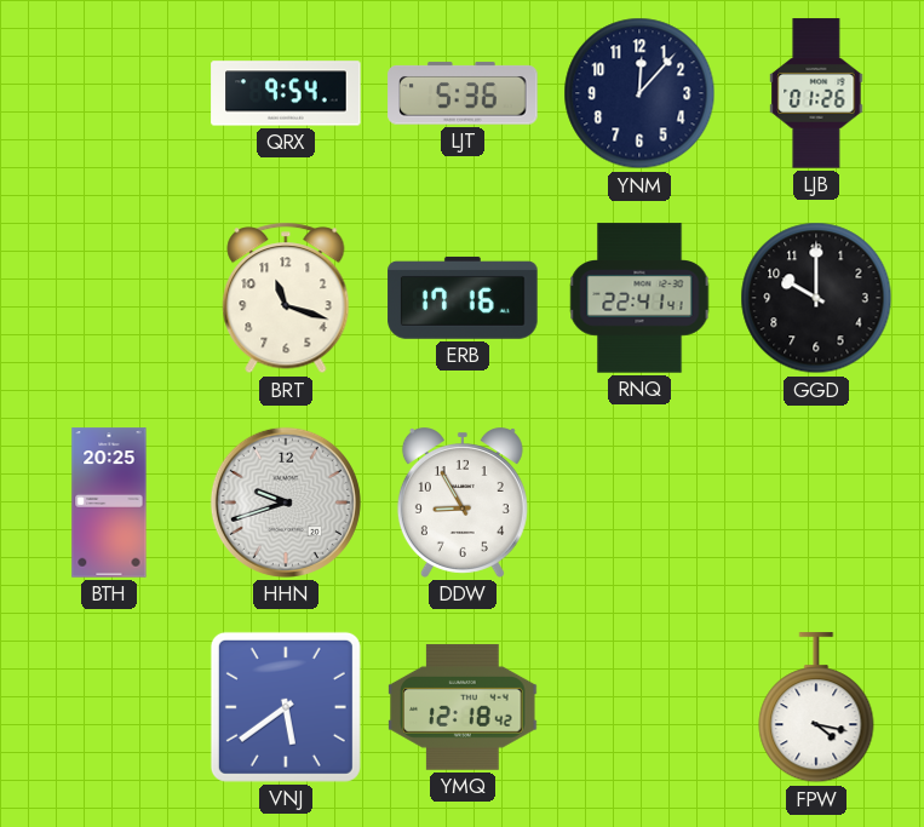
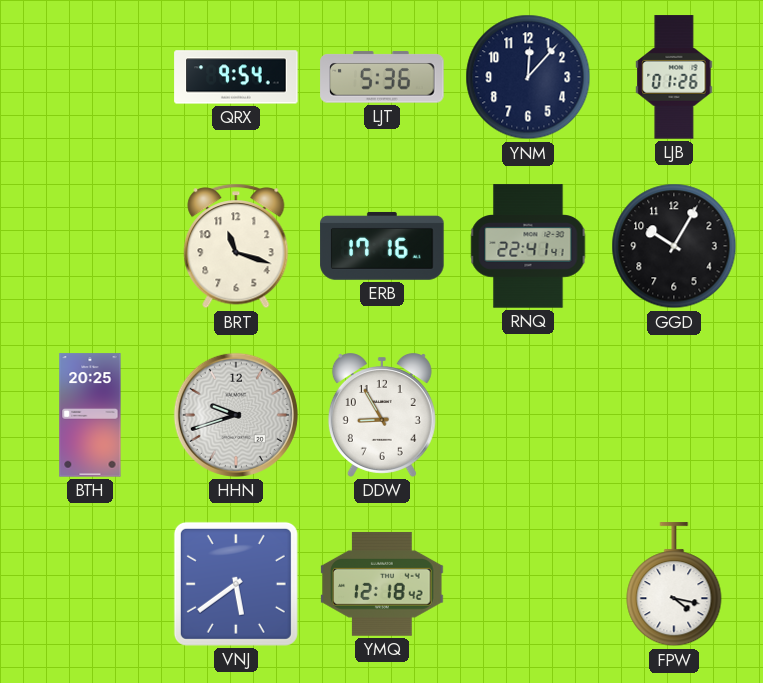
GGD: 10:00 -> 10:05
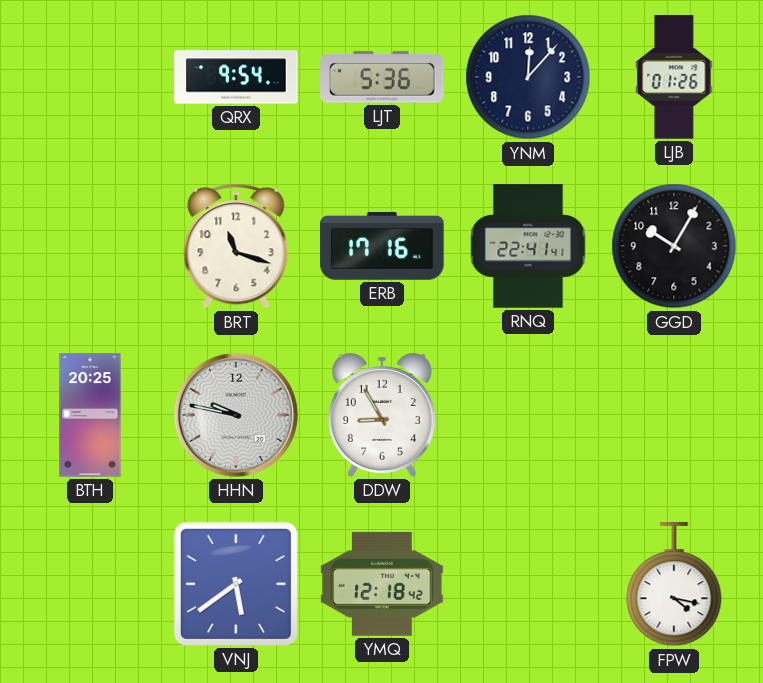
HHN: 9:42 -> 9:47
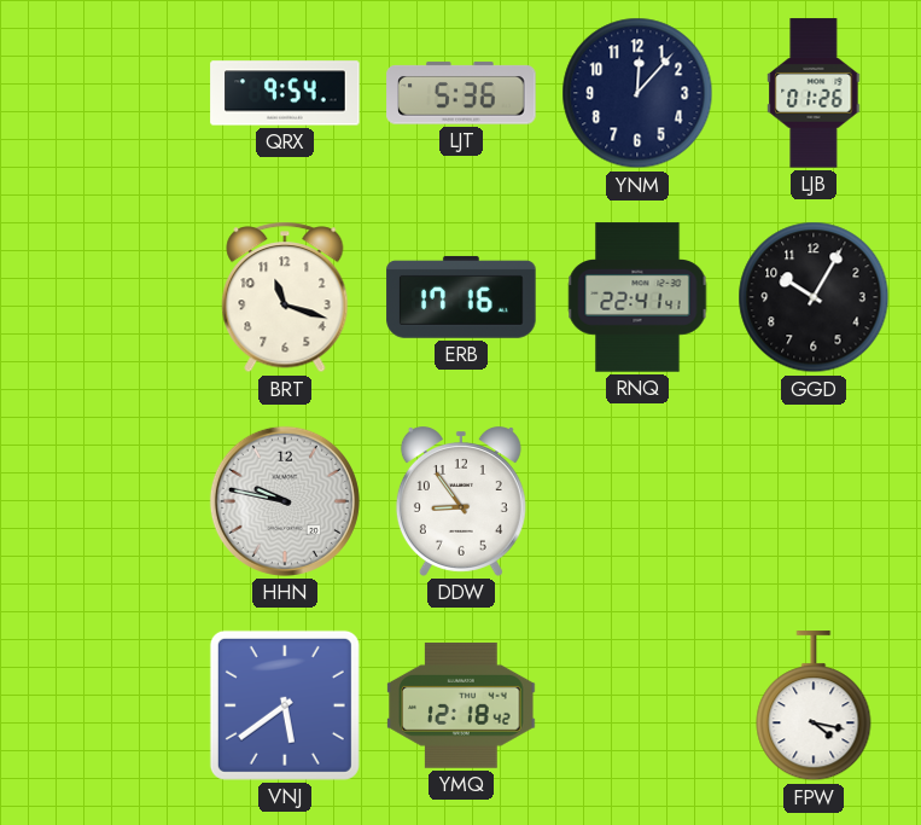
BTH: 20:25 -> none
DDW: 8:55 -> 8:54
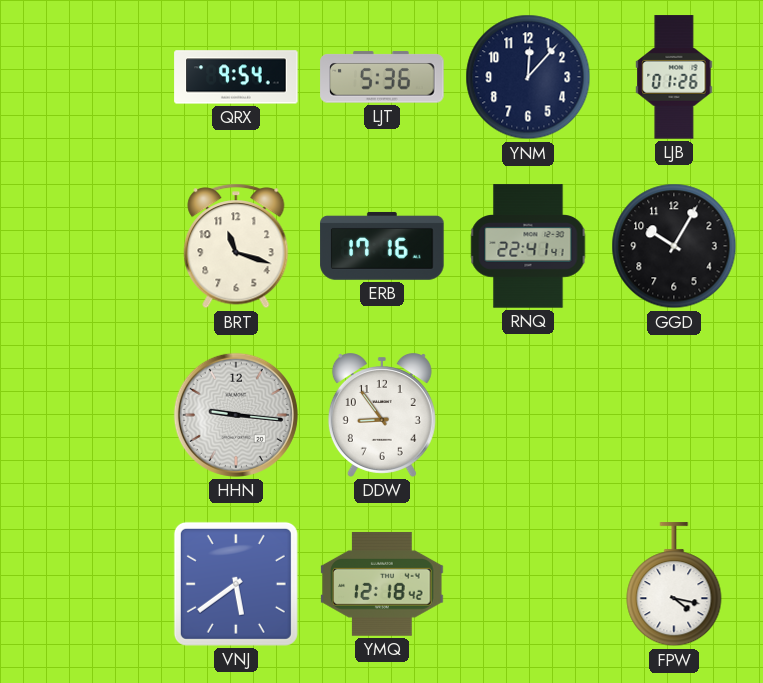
HHN: 9:47 -> 9:16
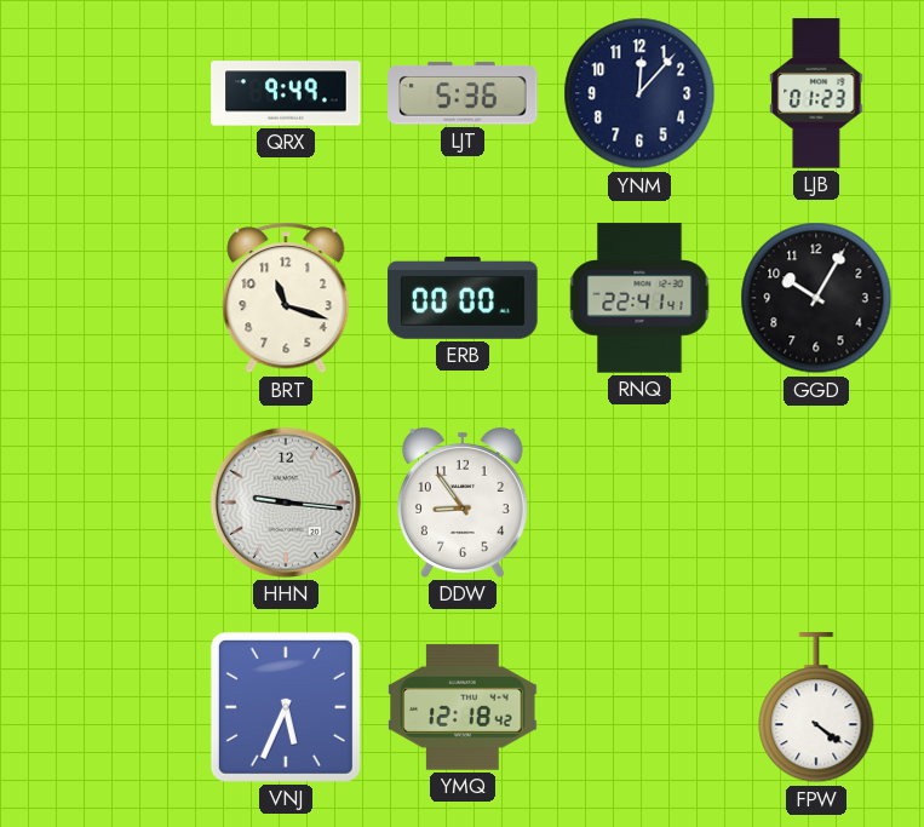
QRX: 9:54 -> 9:49
LJB: 01:26 -> 01:23
ERB: 17:16 -> 00:00
VNJ: 5:39 -> 5:34
FPW: 4:17 -> 4:21
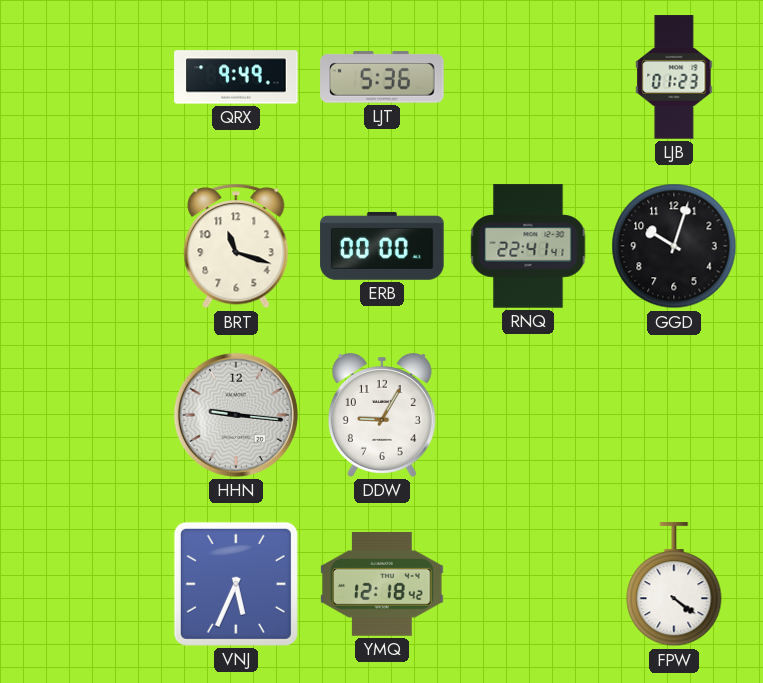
YNM: 12:07 -> none
GGD: 10:05 -> 10:03
DDW: 8:54 -> 9:05
